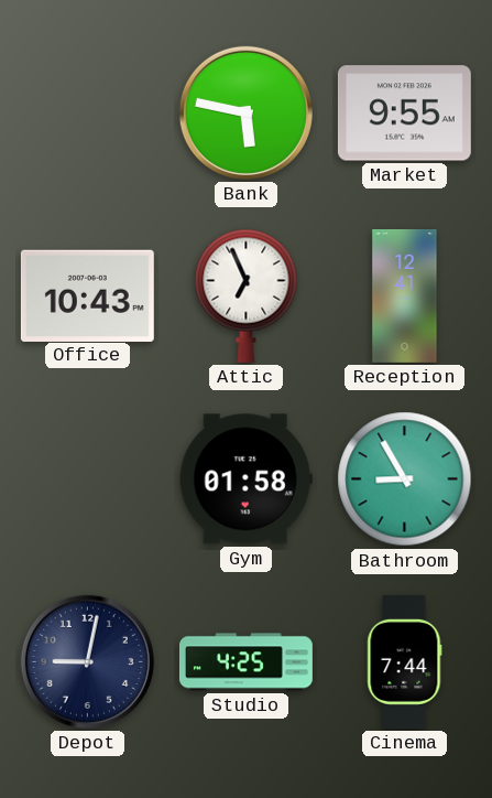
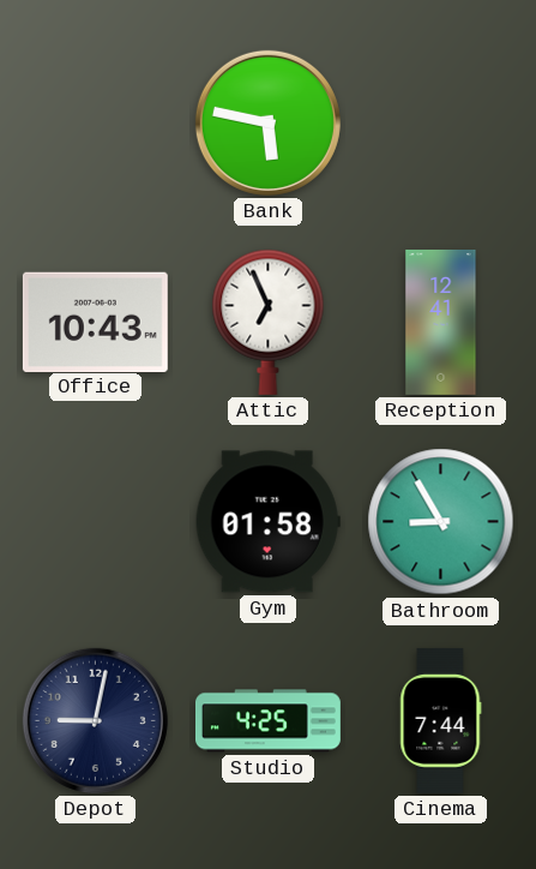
Market: 9:55 -> none
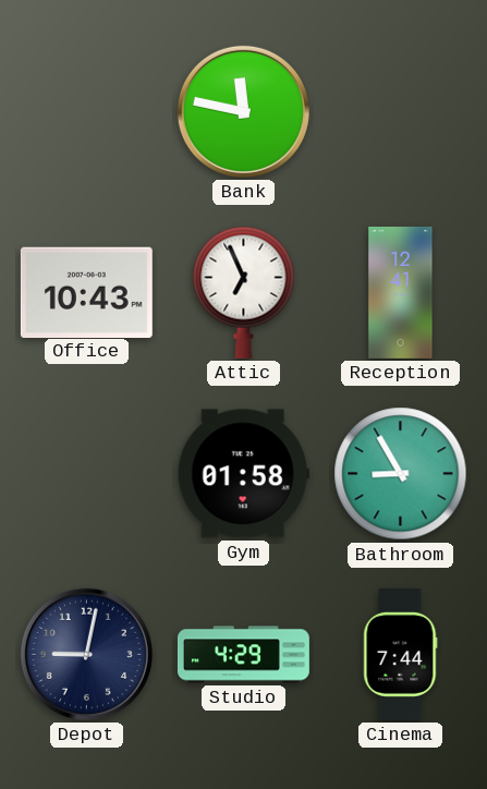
Bank: 5:47 -> 11:47
Studio: 4:25 -> 4:29
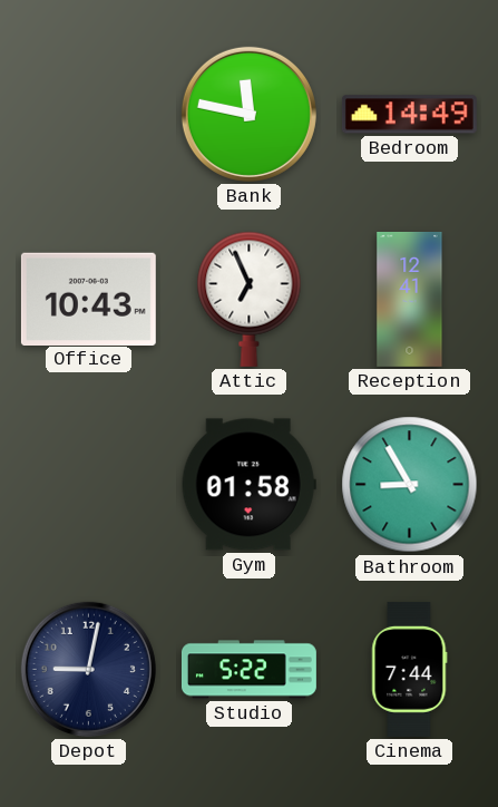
Bedroom: none -> 14:49
Studio: 4:29 -> 5:22
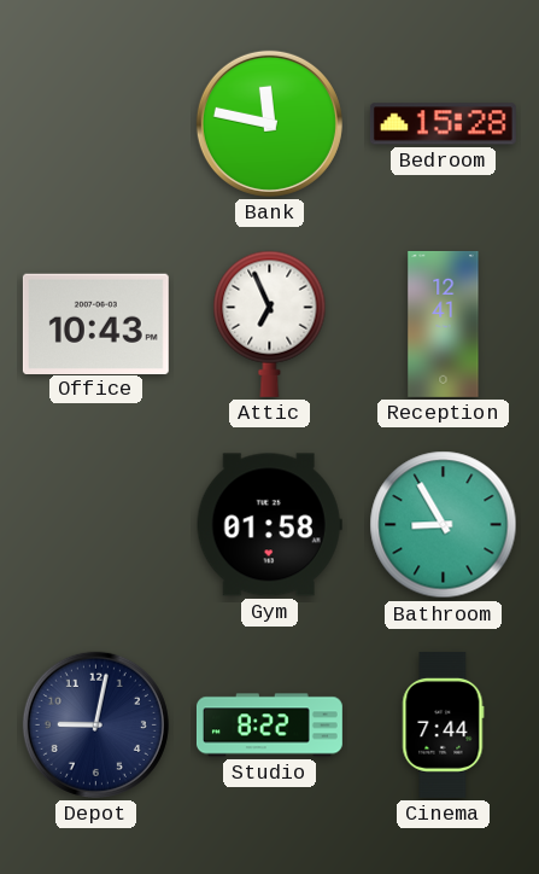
Bedroom: 14:49 -> 15:28
Studio: 5:22 -> 8:22
